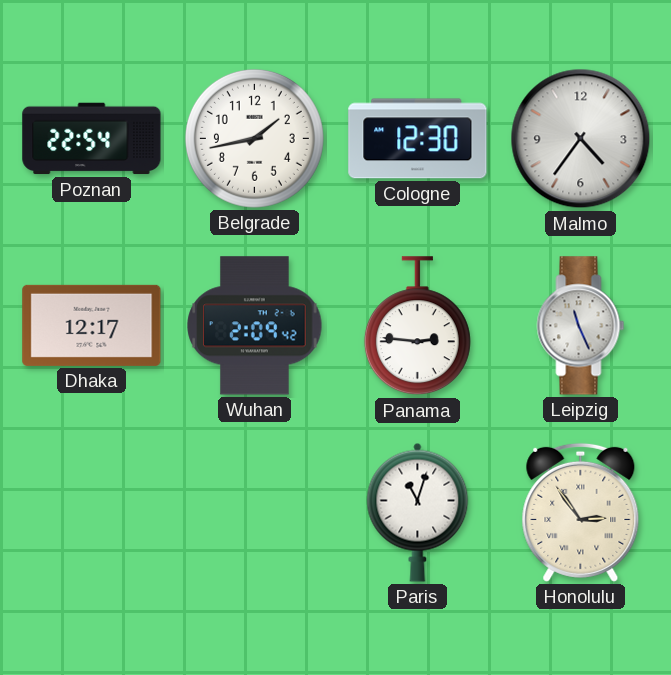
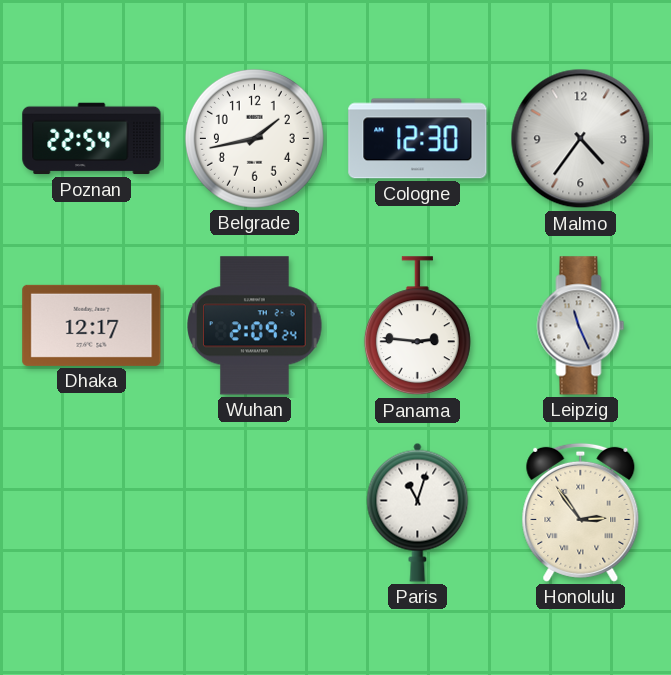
Wuhan: 2:09:42 -> 2:09:24
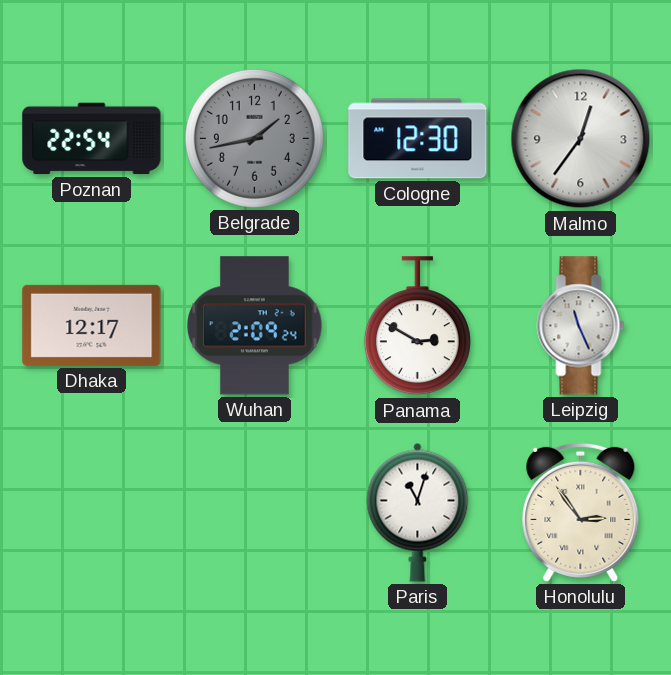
Belgrade dial: white -> grey
Malmo: 4:36 -> 12:36
Panama: 2:46 -> 2:50
